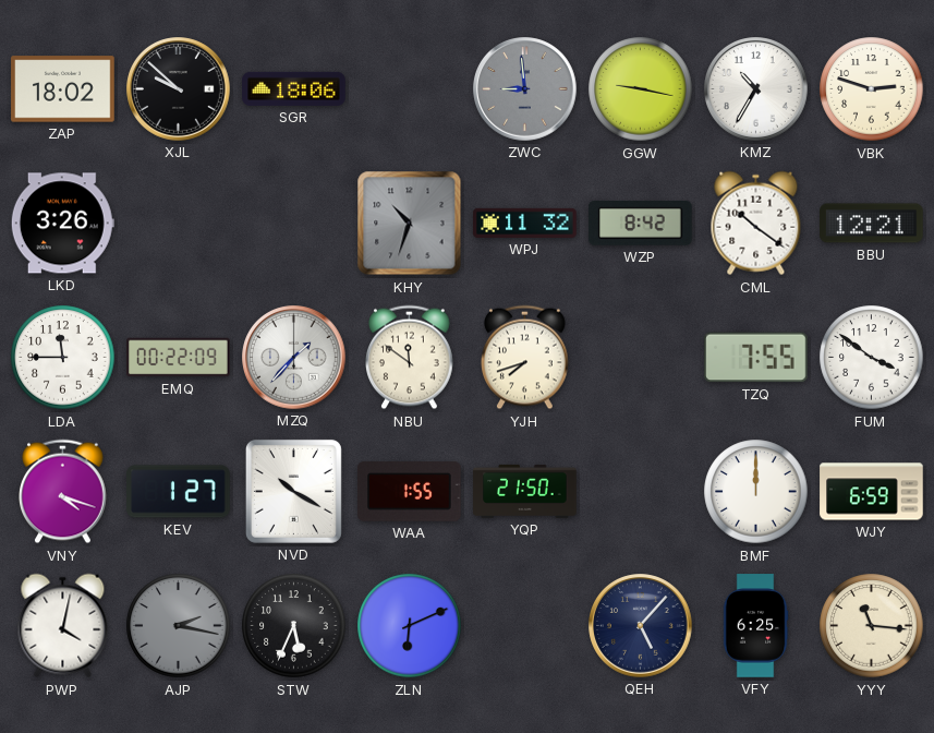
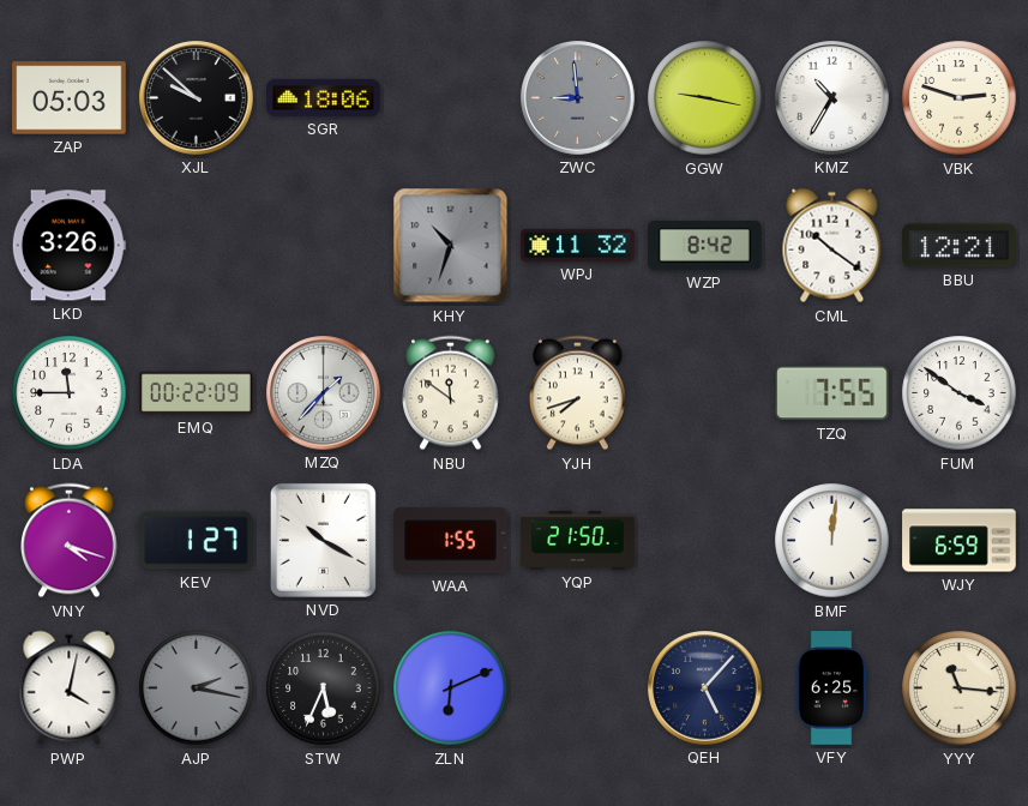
ZAP: 18:02 -> 05:03
BMF: 12:00 -> 12:01
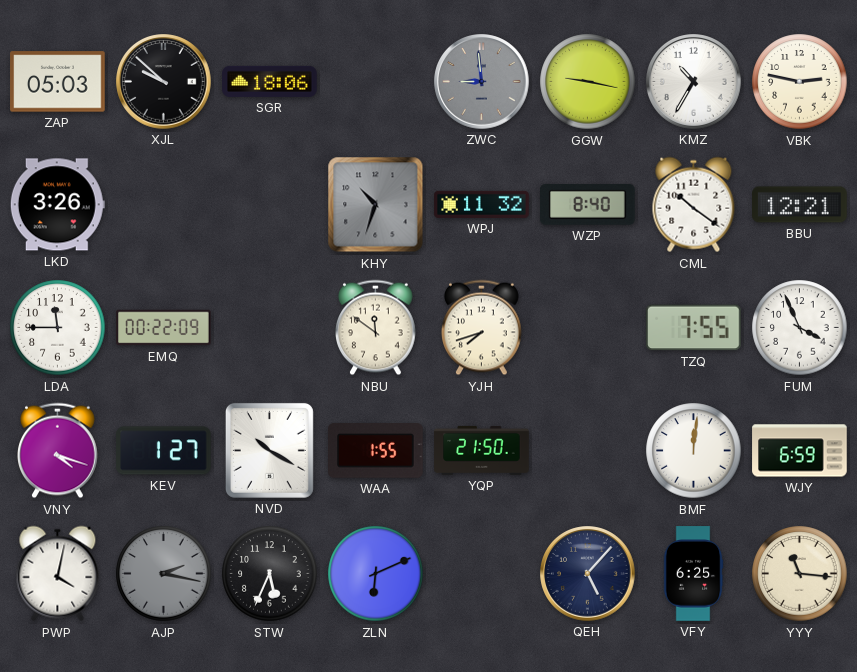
VBK: 2:48 -> 2:47
WZP: 8:42 -> 8:40
MZQ: 1:37 -> none
FUM: 3:51 -> 3:56
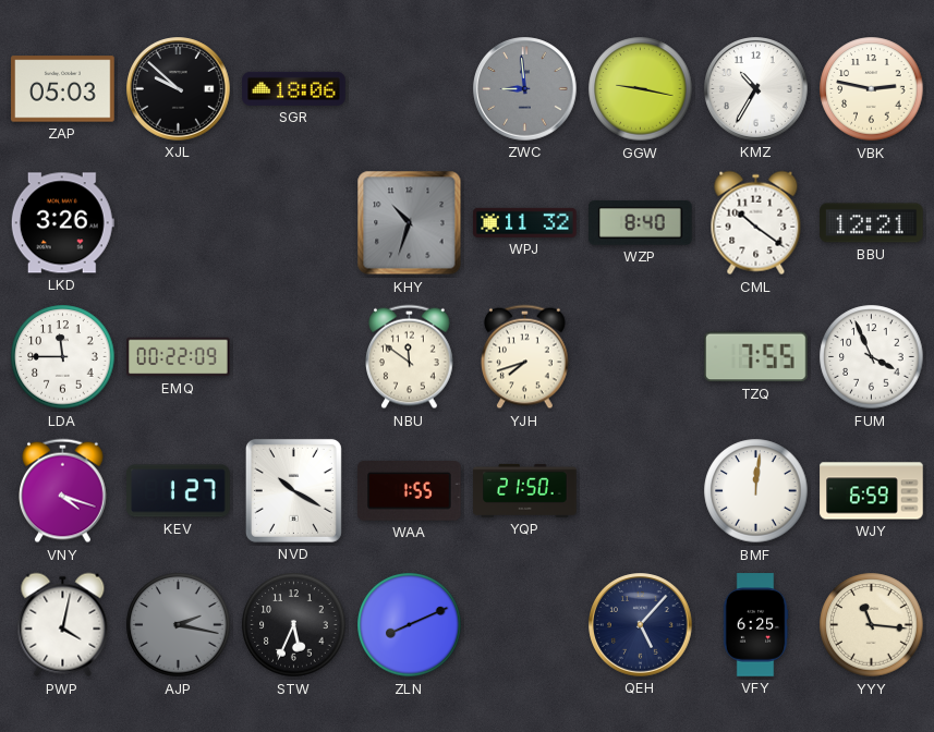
ZLN: 6:11 -> 8:11
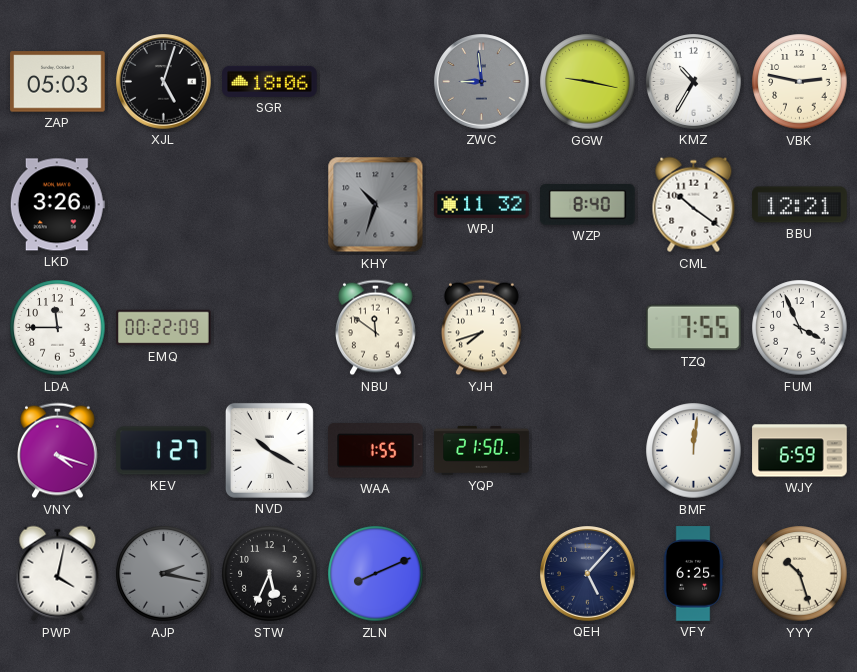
XJL: 9:52 -> 5:03
YYY: 11:16 -> 10:27
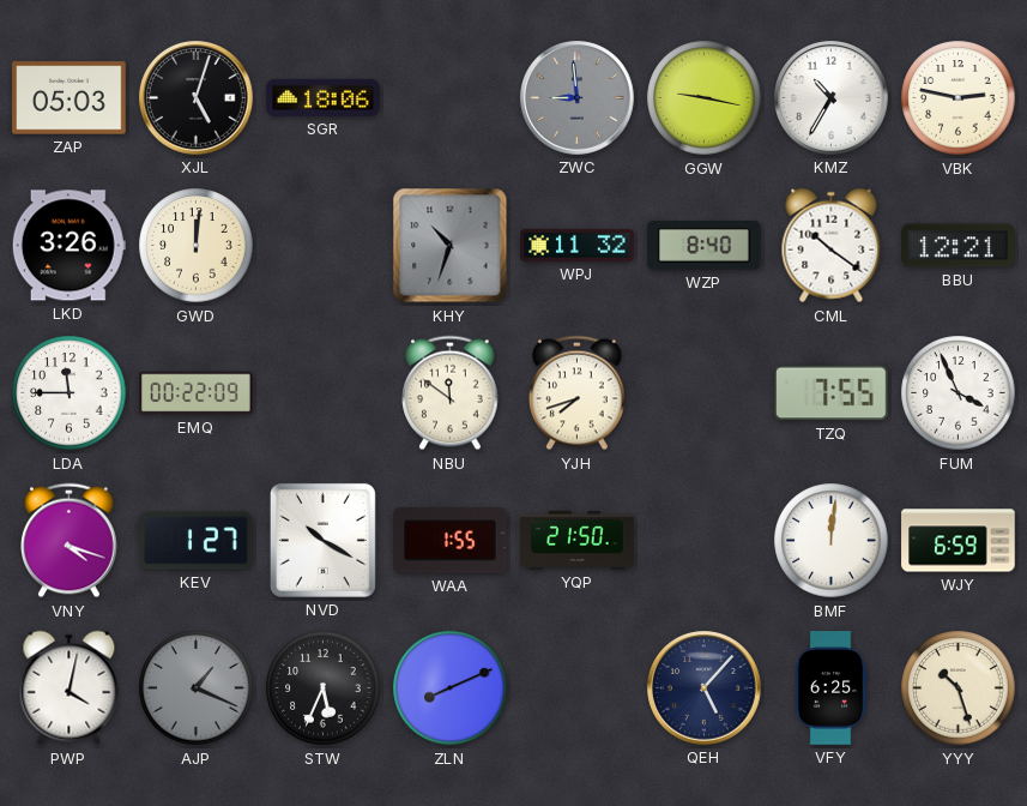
GWD: none -> 12:01
AJP: 2:17 -> 1:19
